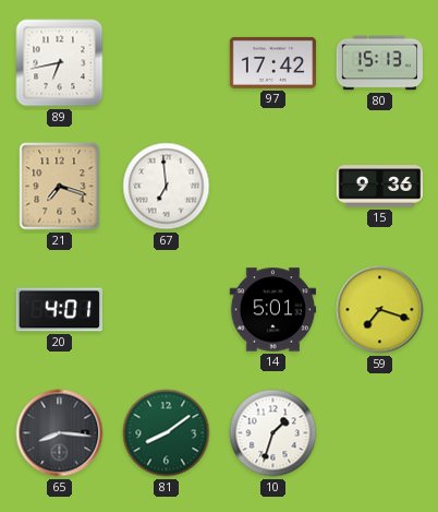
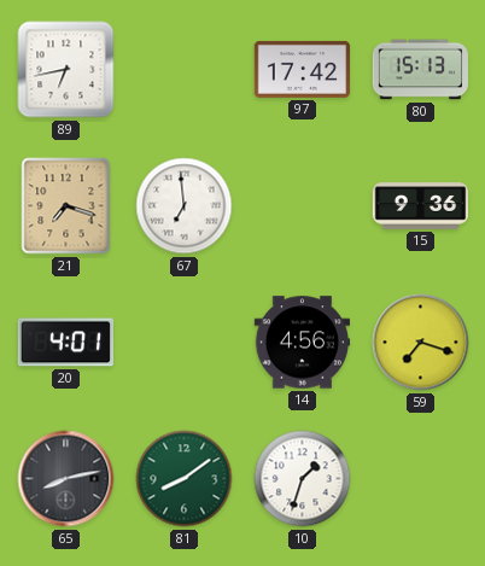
14: 5:01 -> 4:56
65: 8:16 -> 8:13
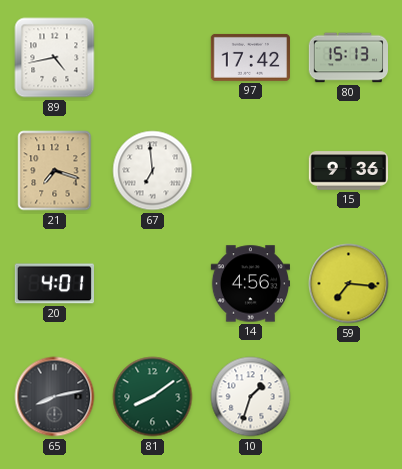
89: 6:43 -> 4:43
59: 7:18 -> 7:16
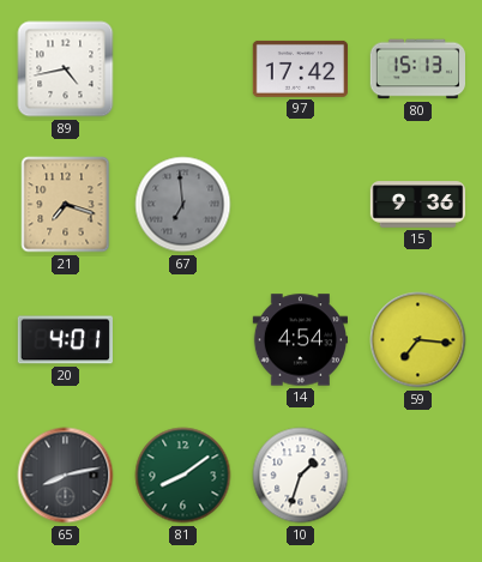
67 dial: white -> grey
14: 4:56 -> 4:54
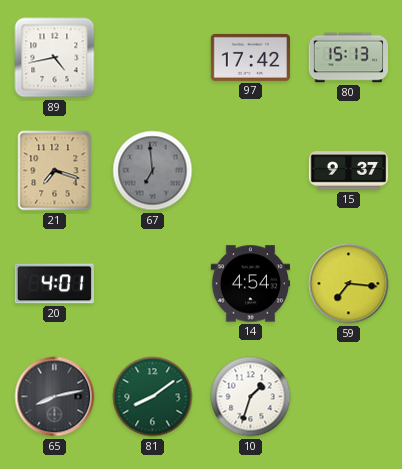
15: 9:36 -> 9:37
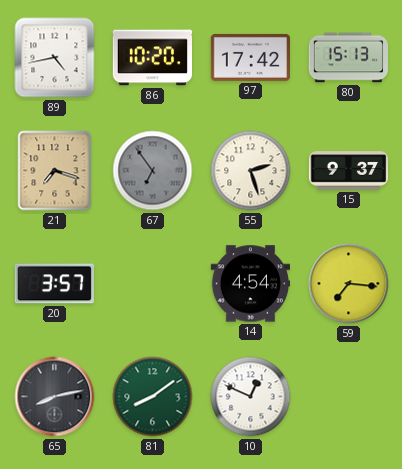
86: none -> 10:20
67: 6:59 -> 6:54
55: none -> 2:27
20: 4:01 -> 3:57
10: 1:33 -> 12:49
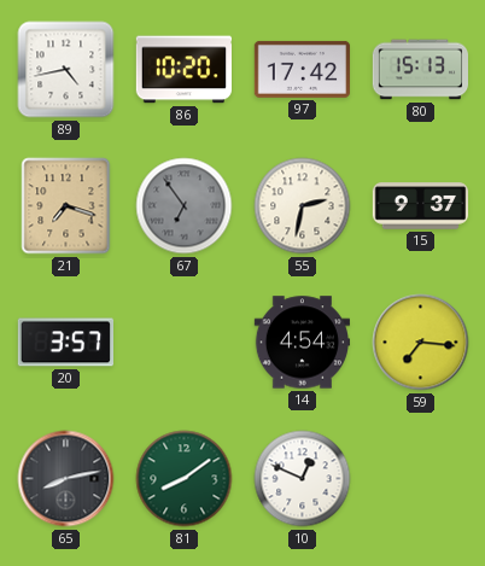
55: 2:27 -> 2:32
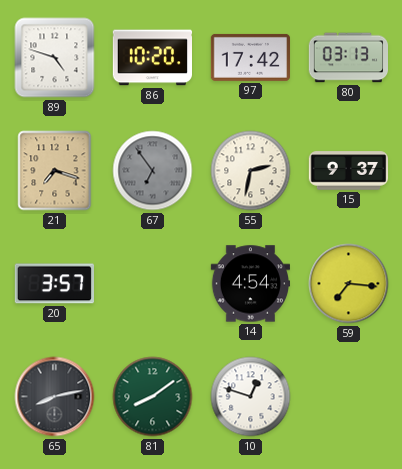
89: 4:43 -> 4:48
80: 15:13 -> 03:13
10: 12:49 -> 12:48
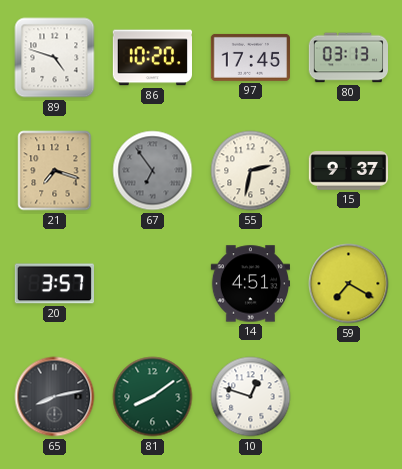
97: 17:42 -> 17:45
14: 4:54 -> 4:51
59: 7:16 -> 7:20
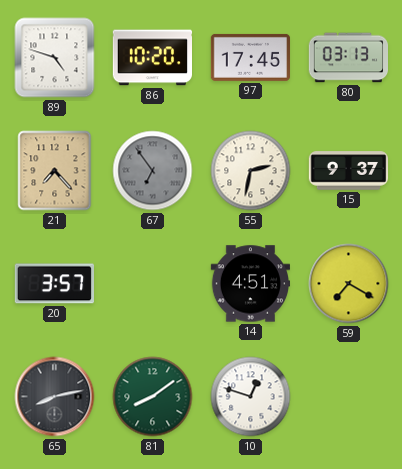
21: 7:18 -> 7:23
